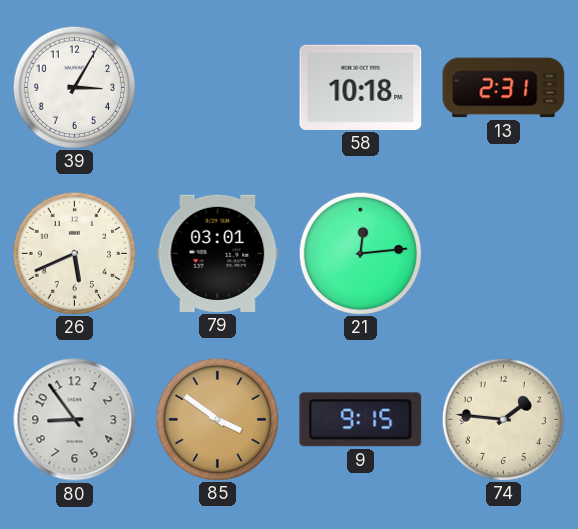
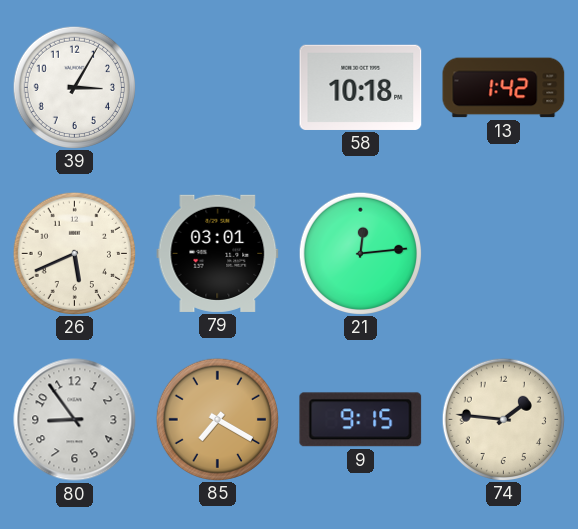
13: 2:31 -> 1:42
85: 3:51 -> 7:20
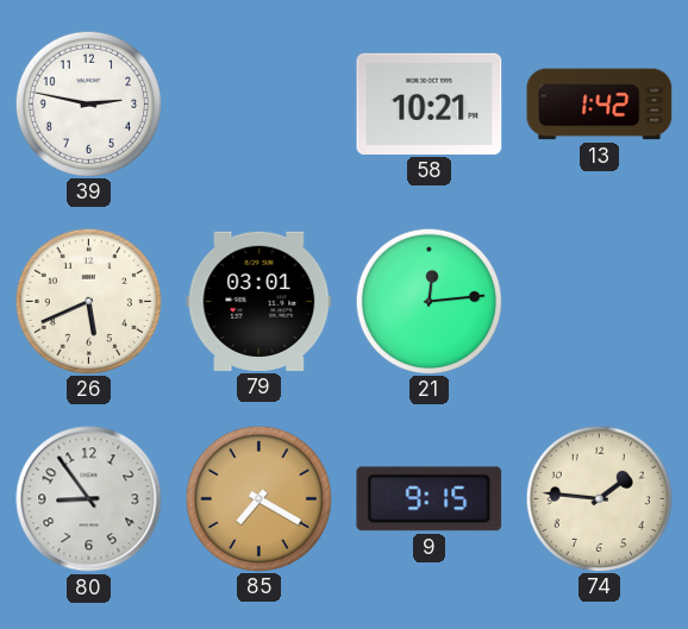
39: 3:05 -> 2:47
58: 10:18 -> 10:21
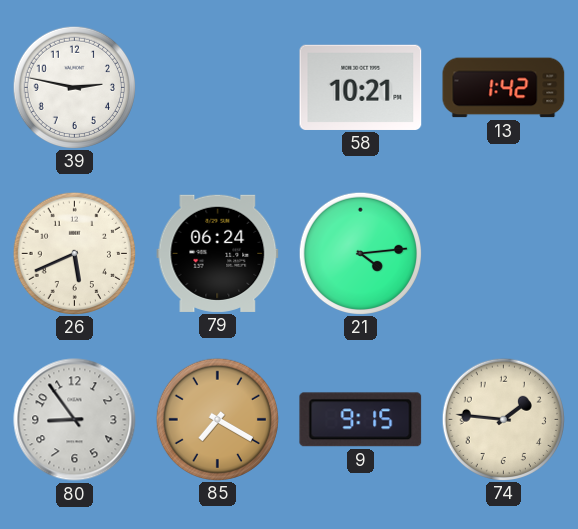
79: 03:01 -> 06:24
21: 12:14 -> 4:14
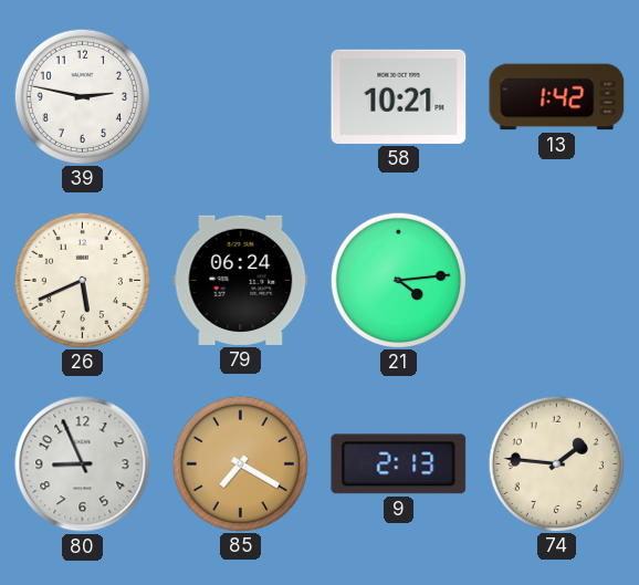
80: 8:54 -> 8:56
9: 9:15 -> 2:13
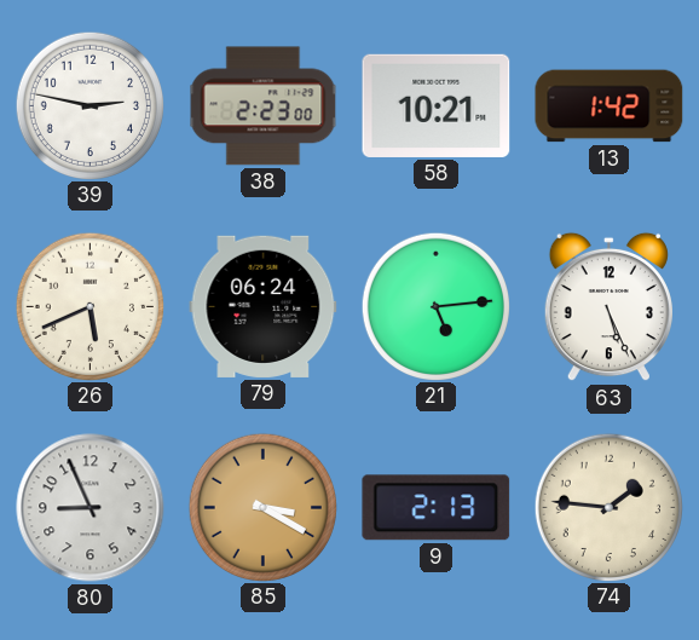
38: none -> 2:23
21: 4:14 -> 5:14
63: none -> 5:26
85: 7:20 -> 3:20
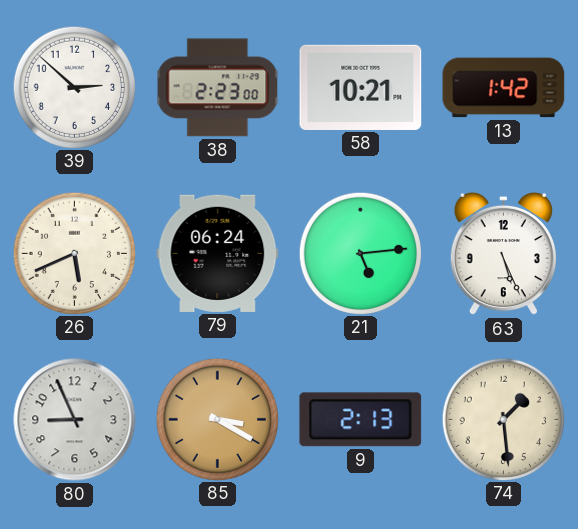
39: 2:47 -> 2:52
74: 1:46 -> 1:29
